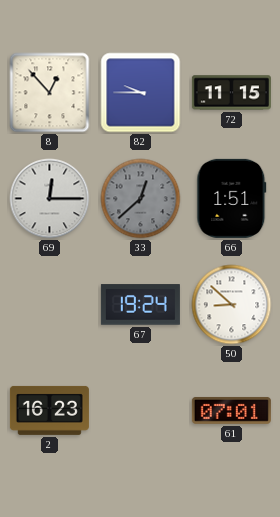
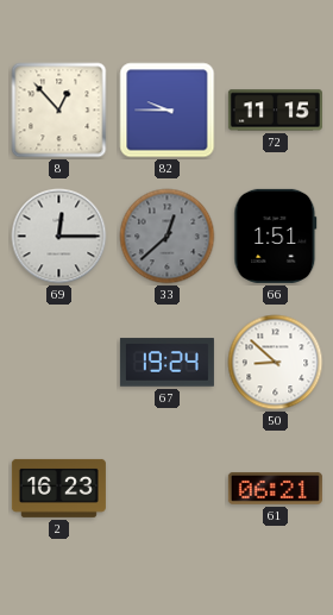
61: 07:01 -> 06:21
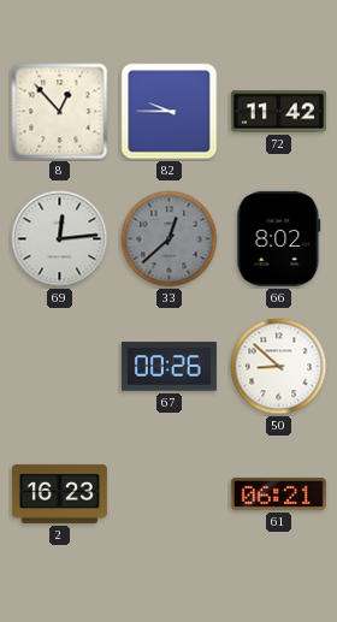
72: 11:15 -> 11:42
69: 12:15 -> 12:14
66: 1:51 -> 8:02
67: 19:24 -> 00:26
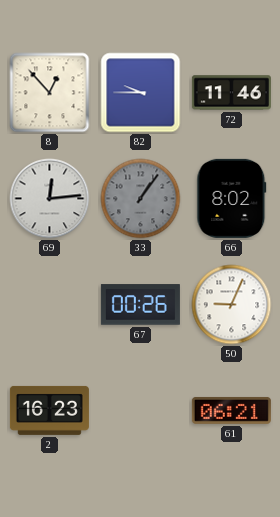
72: 11:42 -> 11:46
33: 12:38 -> 1:06
50: 8:52 -> 9:04
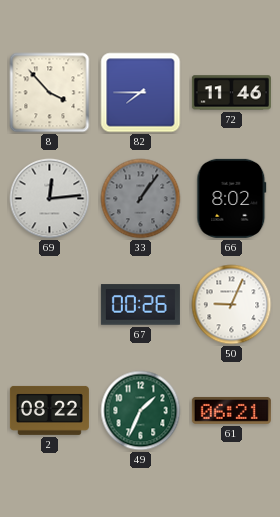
8: 12:53 -> 3:53
82: 9:45 -> 7:45
2: 16:23 -> 08:22
49: none -> 1:34
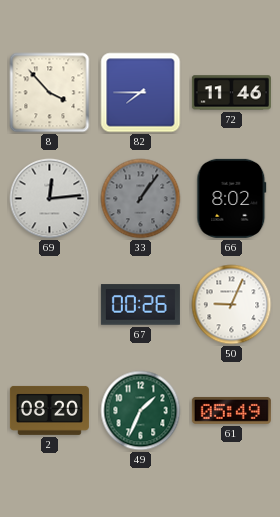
2: 08:22 -> 08:20
61: 06:21 -> 05:49
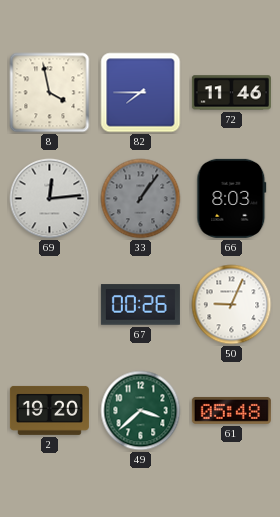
8: 3:53 -> 3:58
66: 8:02 -> 8:03
2: 08:20 -> 19:20
49: 1:34 -> 3:38
61: 05:49 -> 05:48
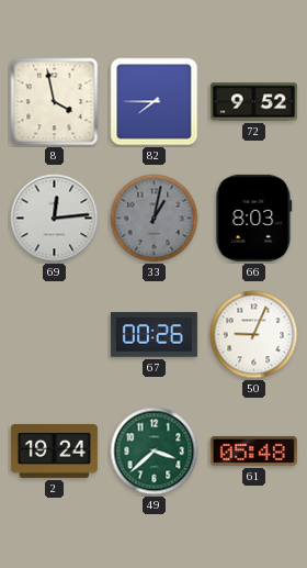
72: 11:46 -> 9:52
33: 1:06 -> 1:02
2: 19:20 -> 19:24
